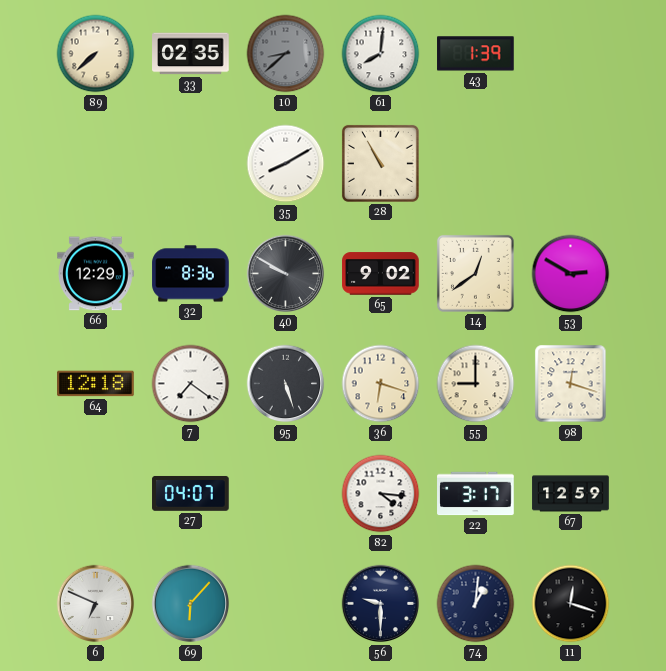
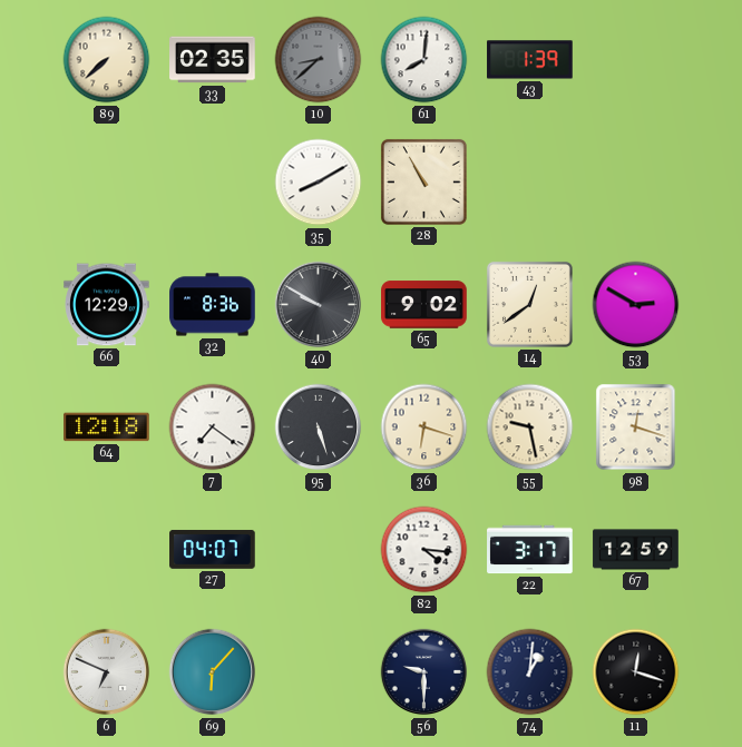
55: 9:00 -> 9:28
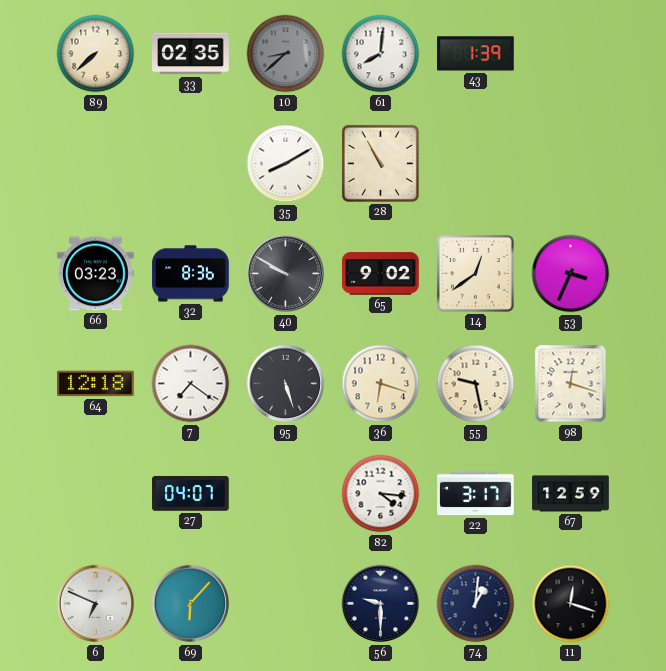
66: 12:29 -> 03:23
53: 2:50 -> 3:34
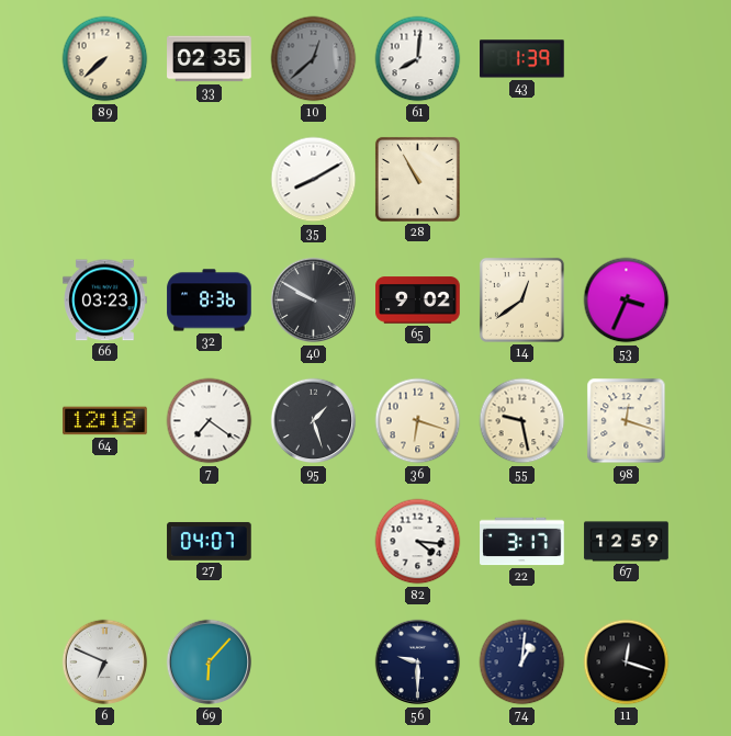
10: 8:38 -> 12:38
95: 5:27 -> 1:27
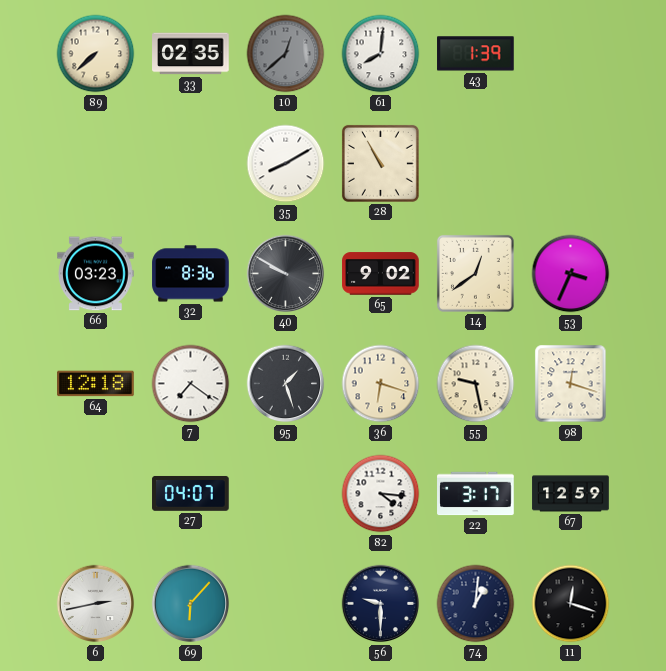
6: 6:49 -> 2:43
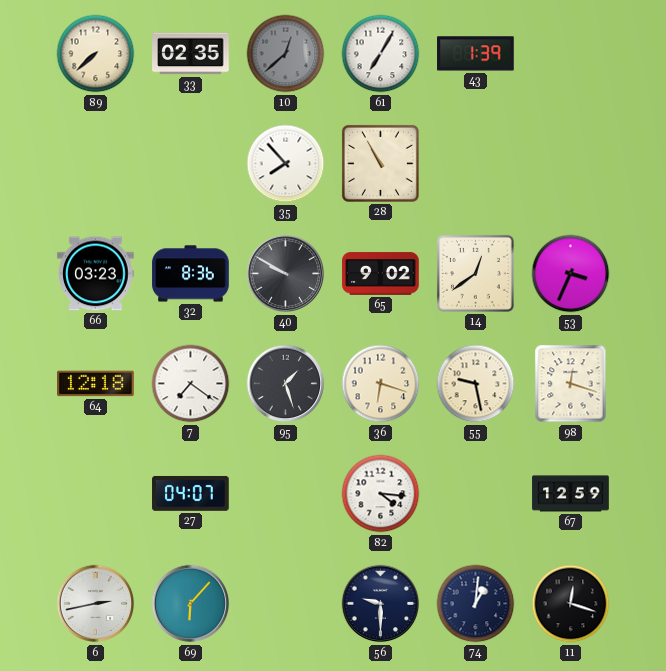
61: 8:01 -> 7:05
35: 8:10 -> 7:53
22: 3:17 -> none
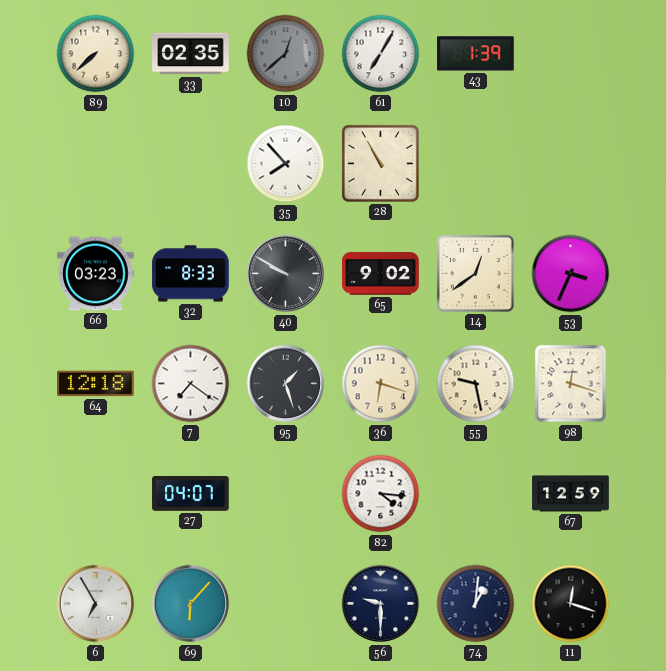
32: 8:36 -> 8:33
6: 2:43 -> 6:55
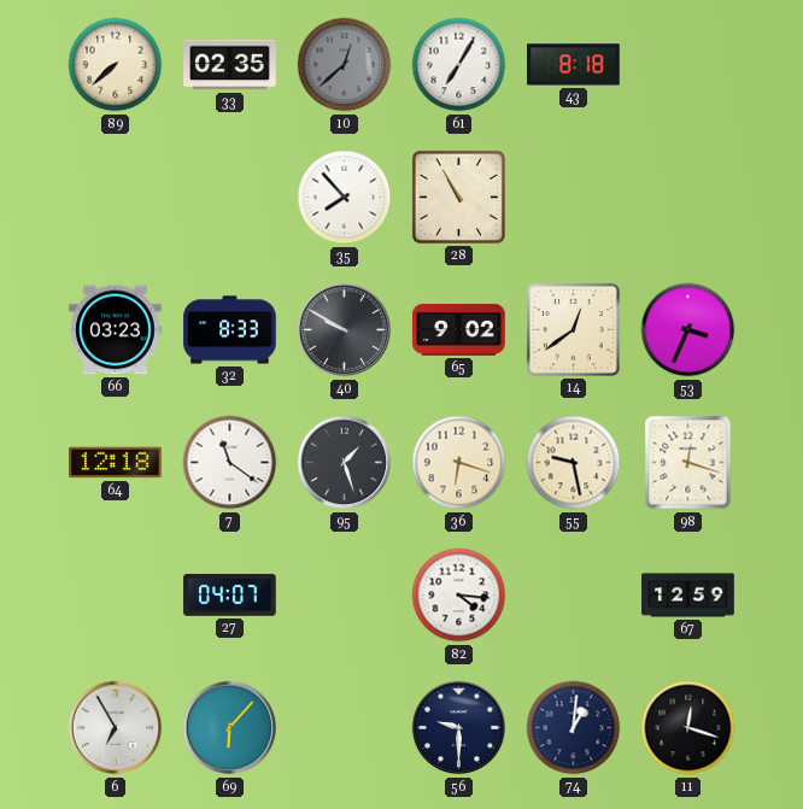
43: 1:39 -> 8:18
7: 7:21 -> 11:21
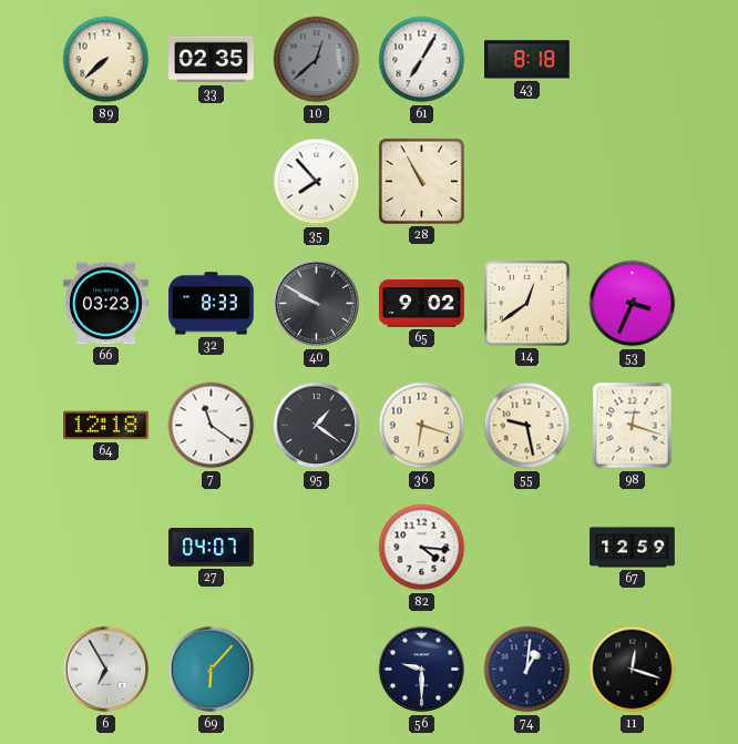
95: 1:27 -> 1:21
